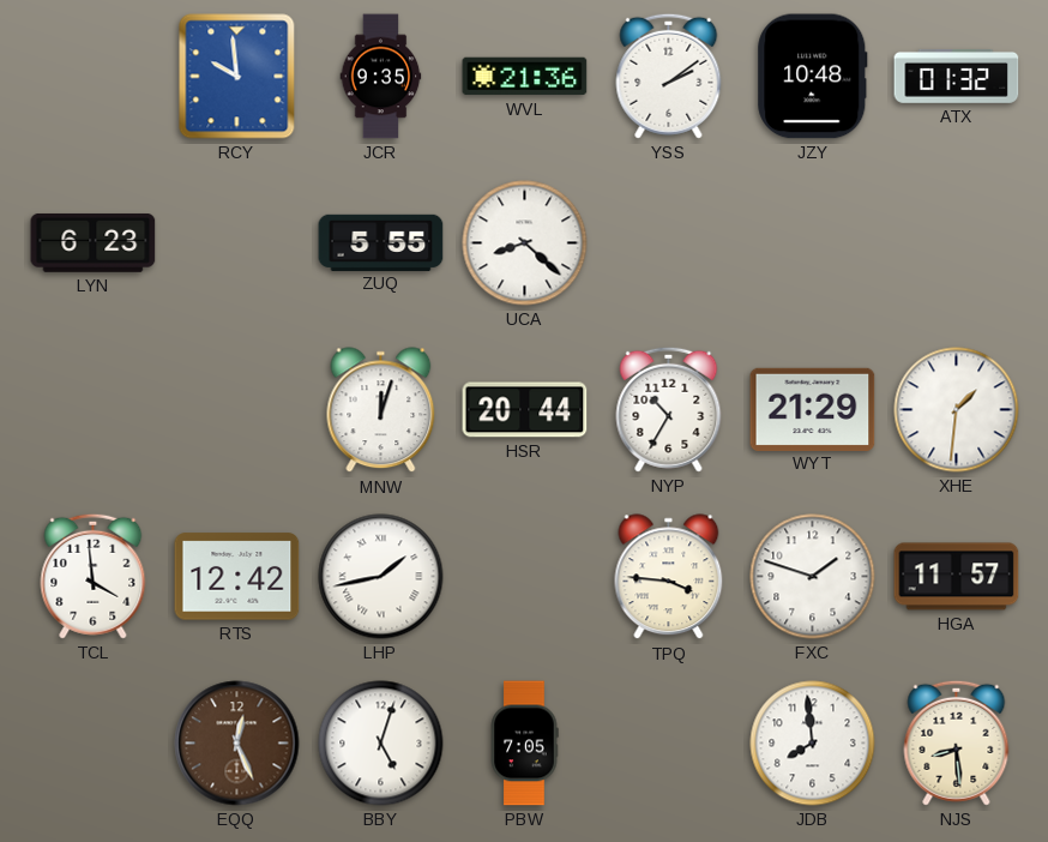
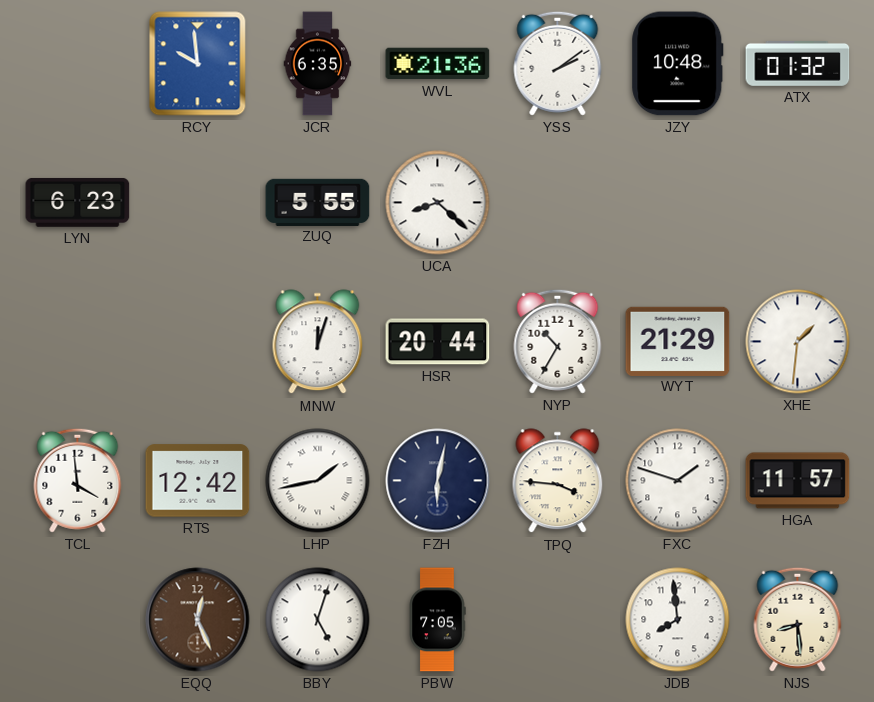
JCR: 9:35 -> 6:35
FZH: none -> 6:02
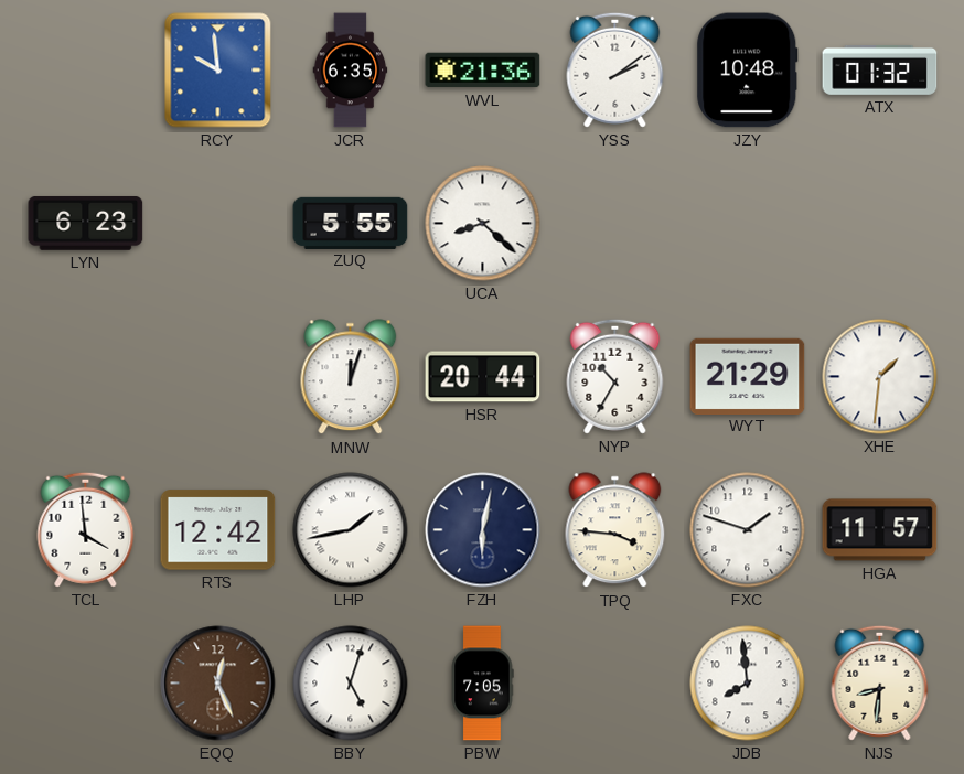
NJS: 8:29 -> 8:31
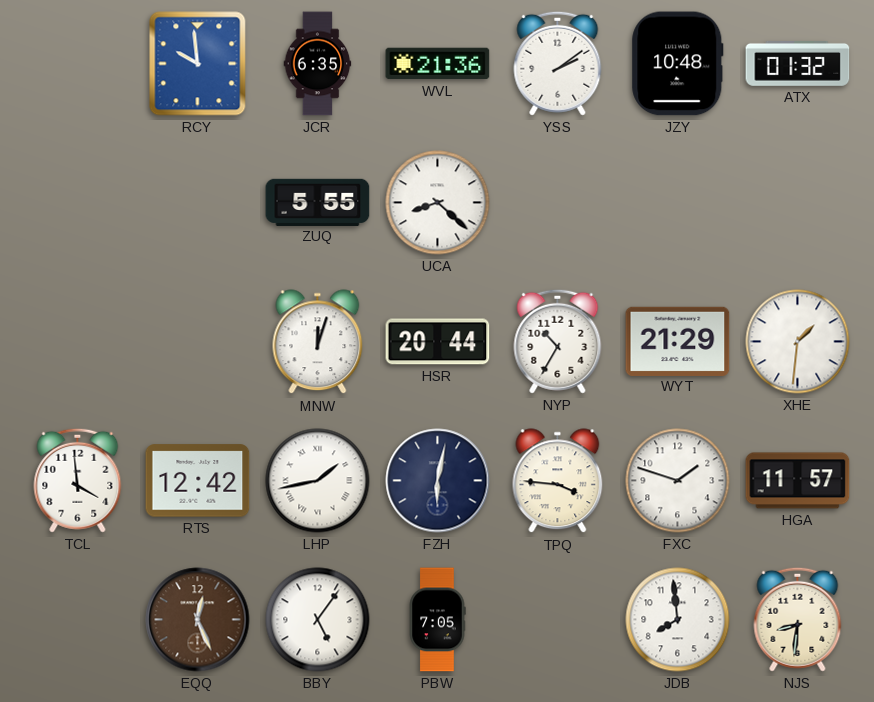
LYN: 6:23 -> none
BBY: 5:03 -> 5:06
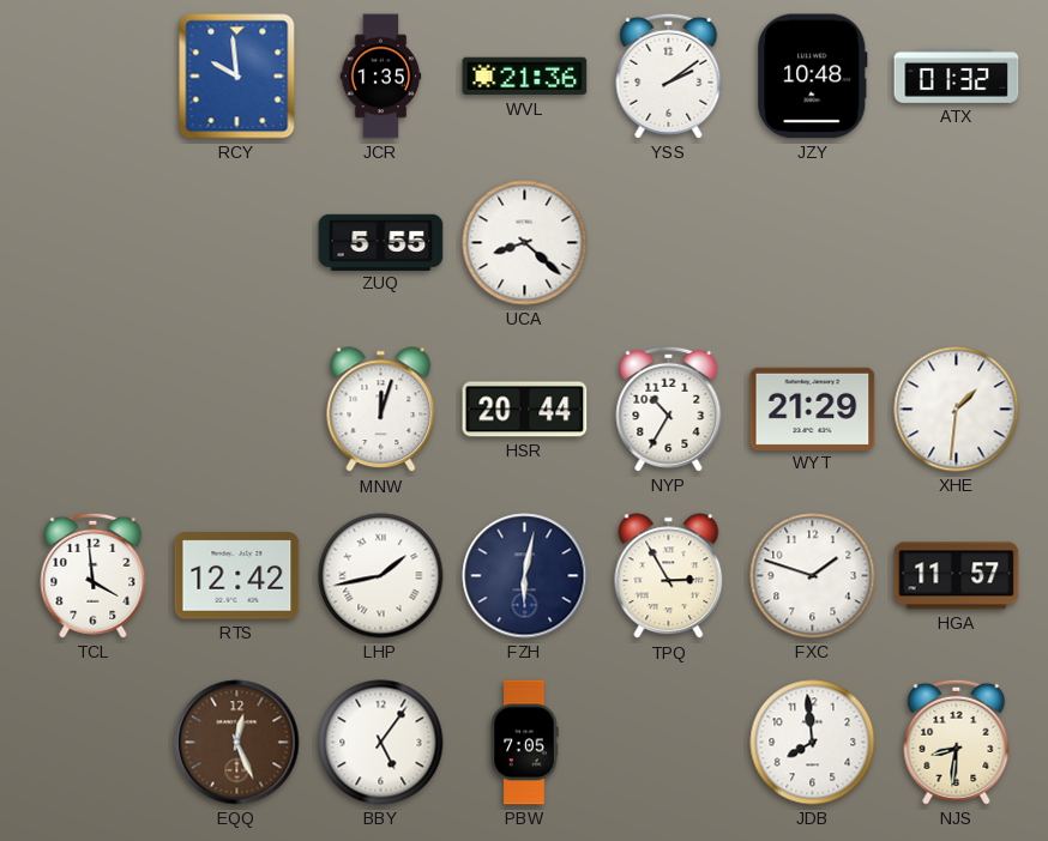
JCR: 6:35 -> 1:35
TPQ: 3:46 -> 2:55
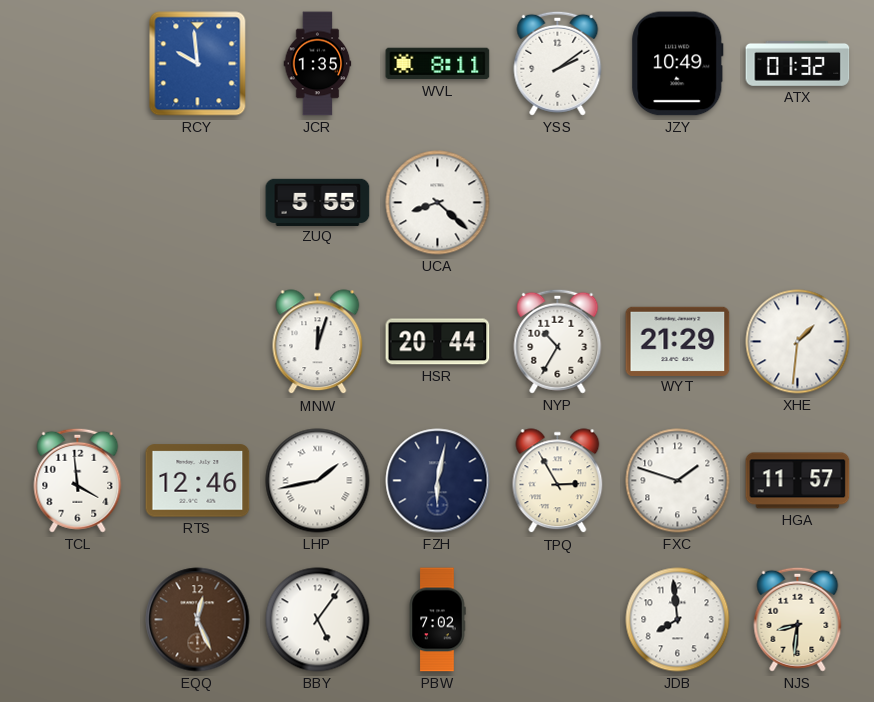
WVL: 21:36 -> 8:11
JZY: 10:48 -> 10:49
RTS: 12:42 -> 12:46
PBW: 7:05 -> 7:02
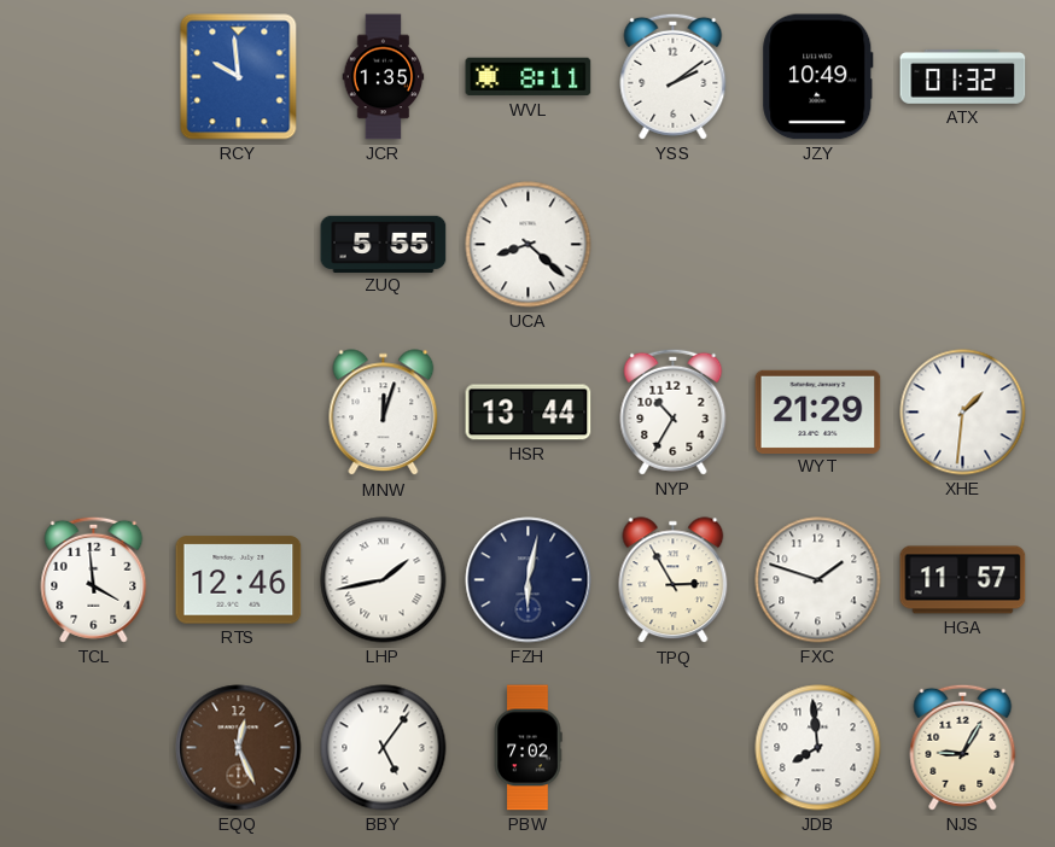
HSR: 20:44 -> 13:44
NJS: 8:31 -> 9:05
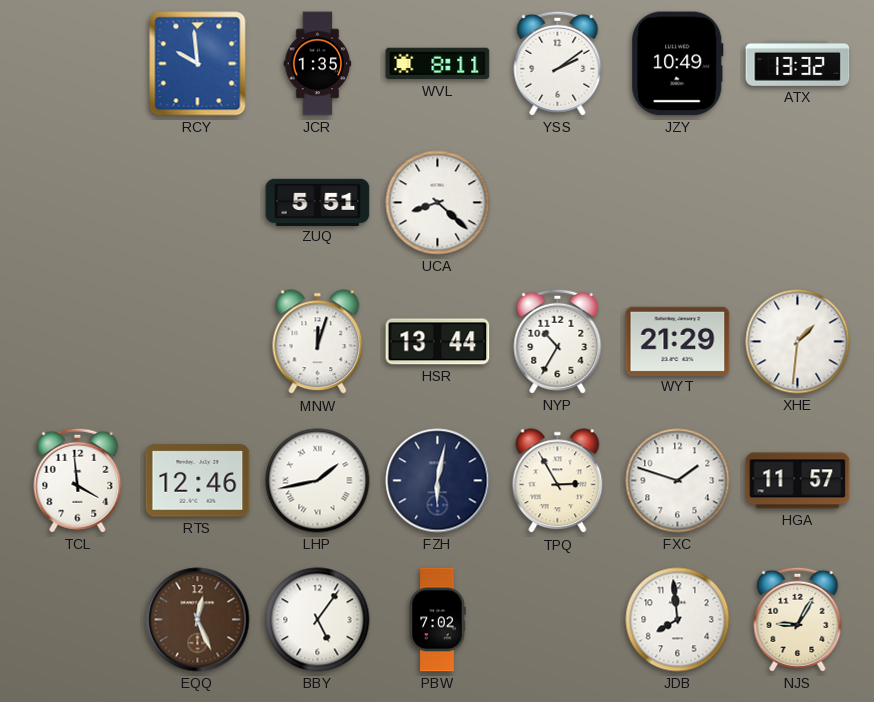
ATX: 01:32 -> 13:32
ZUQ: 5:55 -> 5:51
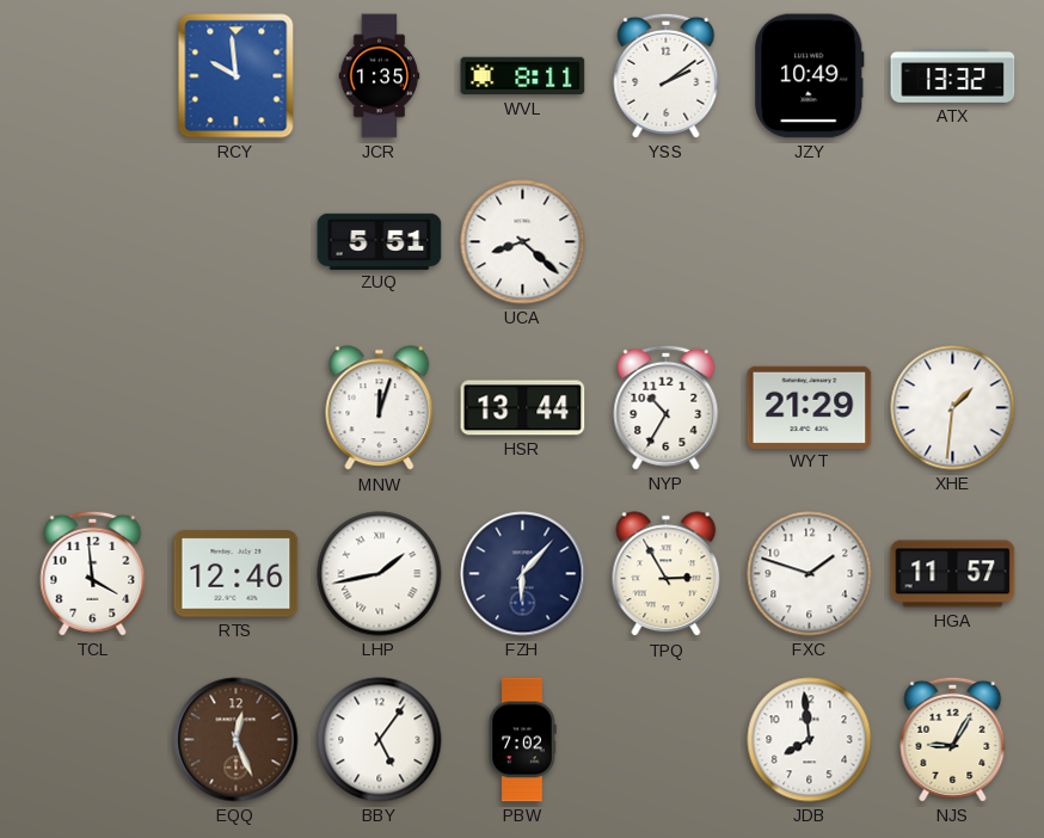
FZH: 6:02 -> 6:07
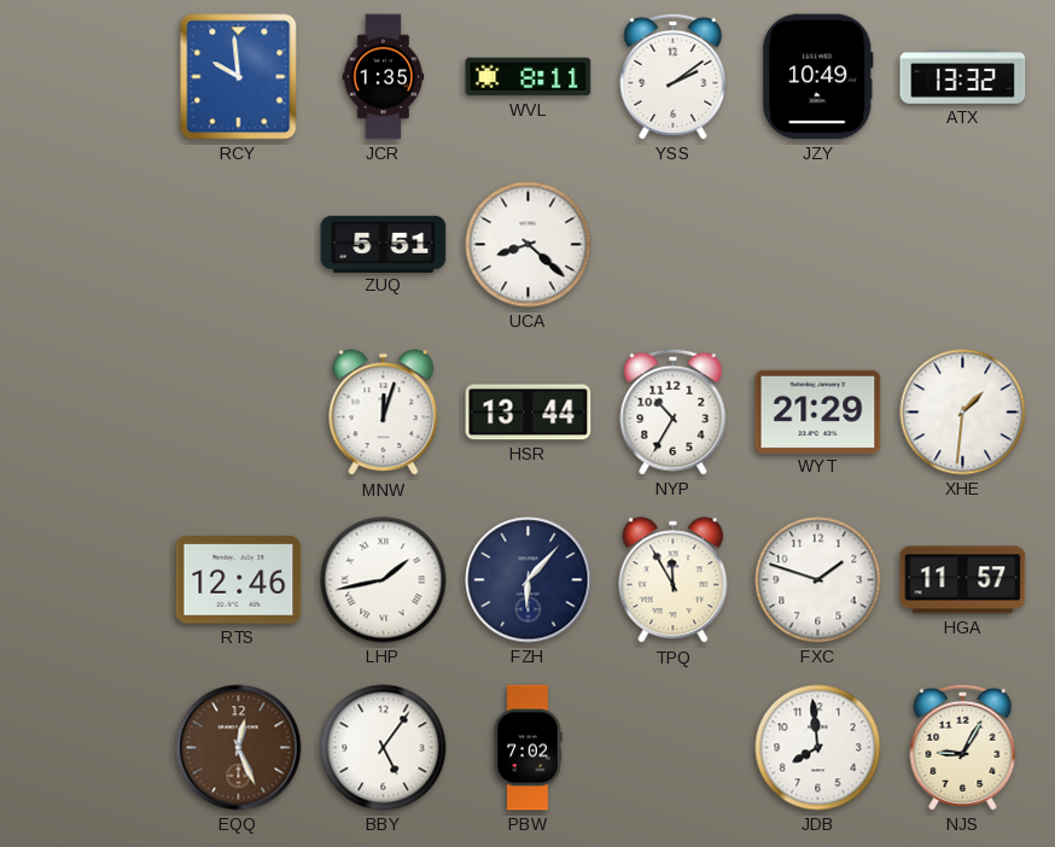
TCL: 3:59 -> none
TPQ: 2:55 -> 11:55
